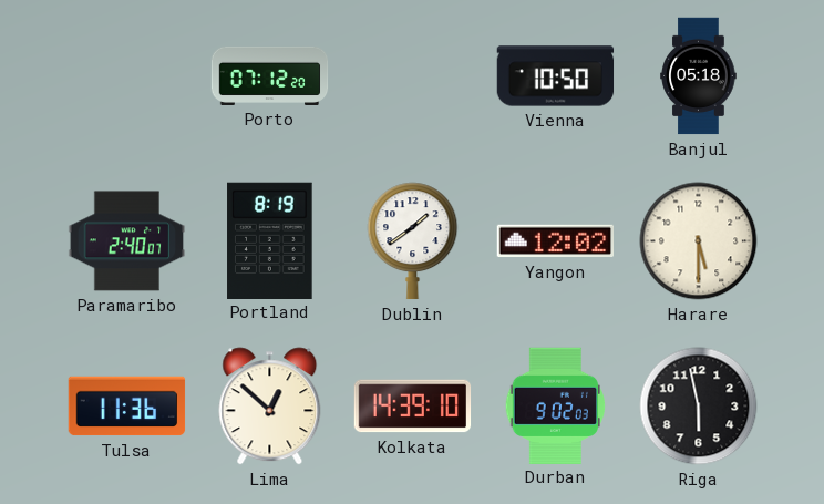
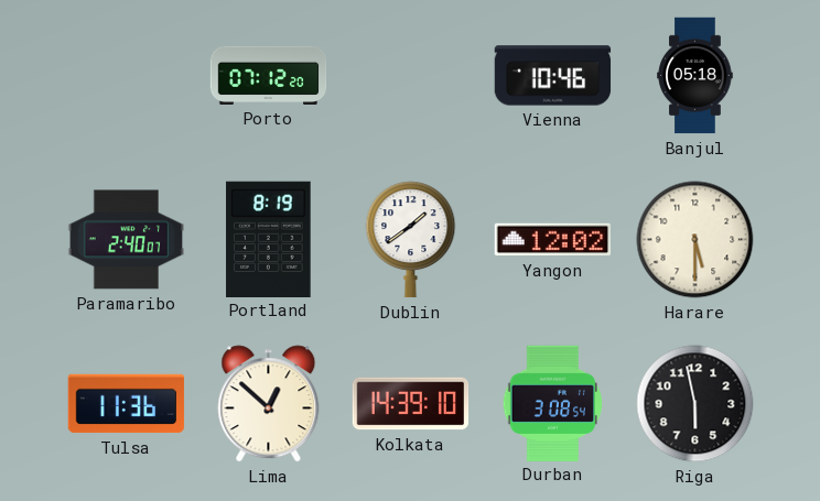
Vienna: 10:50 -> 10:46
Durban: 9:02 -> 3:08
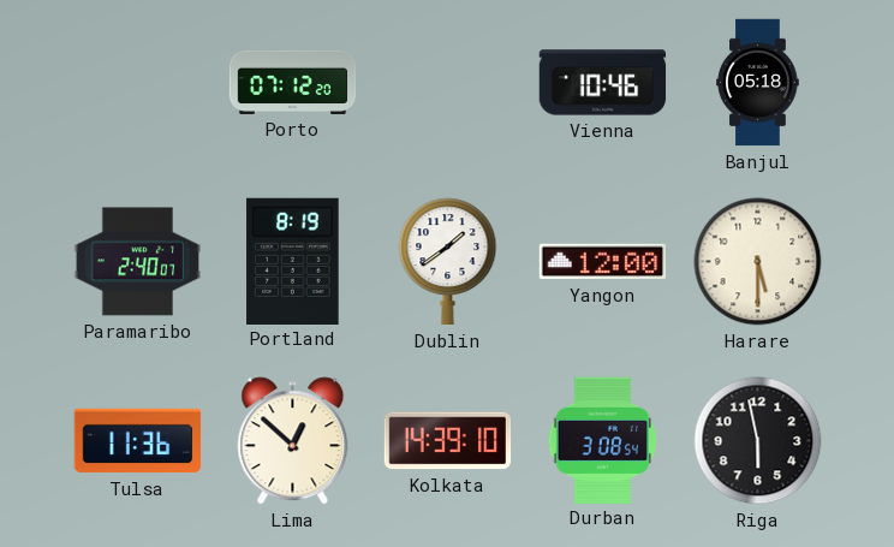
Yangon: 12:02 -> 12:00
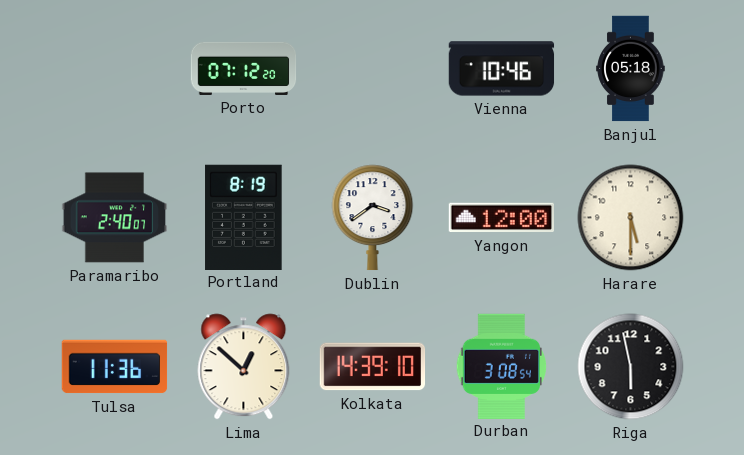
Dublin: 1:39 -> 3:39
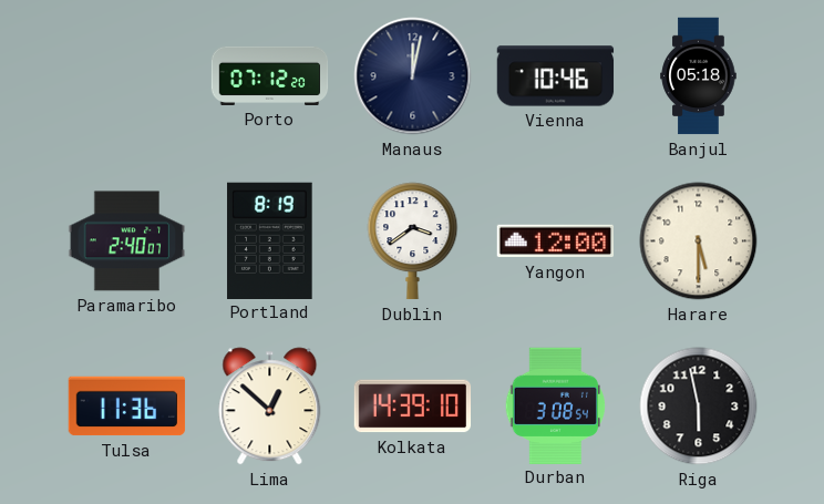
Manaus: none -> 12:02
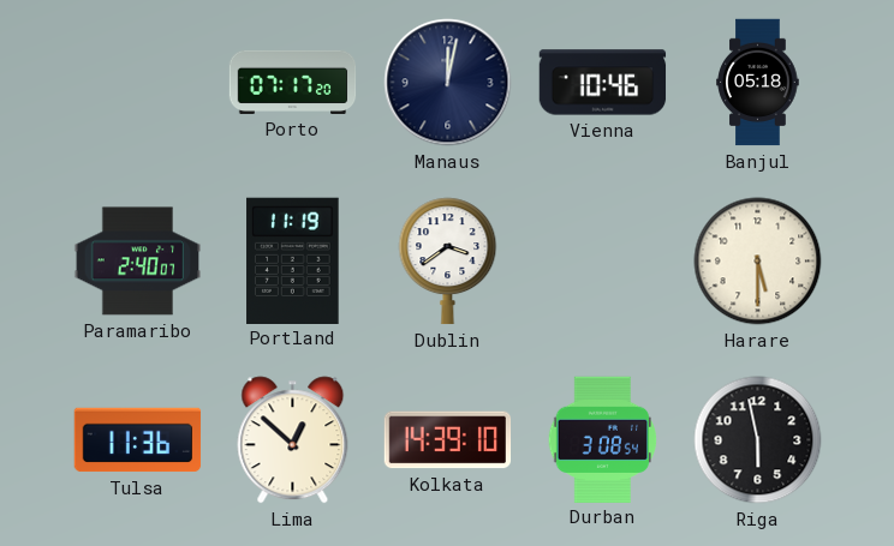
Porto: 07:12 -> 07:17
Portland: 8:19 -> 11:19
Yangon: 12:00 -> none
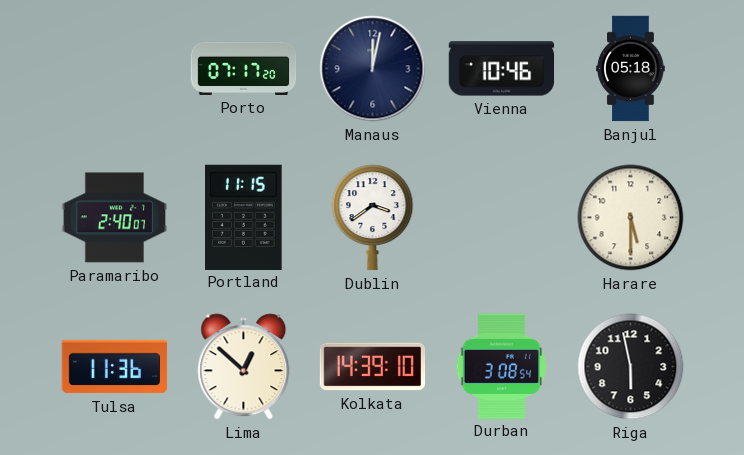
Portland: 11:19 -> 11:15
